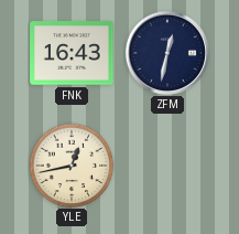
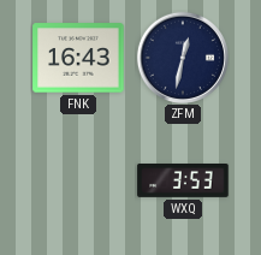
YLE: 12:43 -> none
WXQ: none -> 3:53
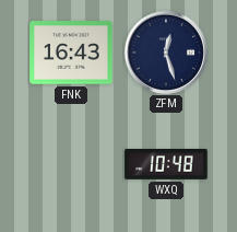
ZFM: 12:32 -> 12:27
WXQ: 3:53 -> 10:48
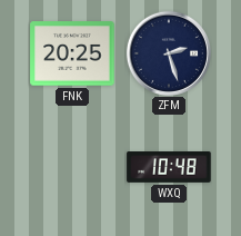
FNK: 16:43 -> 20:25
ZFM: 12:27 -> 2:27
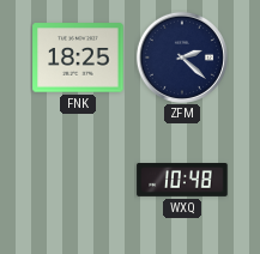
FNK: 20:25 -> 18:25
ZFM: 2:27 -> 2:22
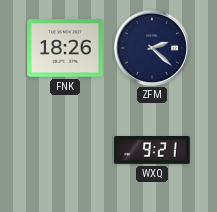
FNK: 18:25 -> 18:26
WXQ: 10:48 -> 9:21
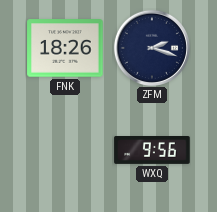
ZFM: 2:22 -> 2:18
WXQ: 9:21 -> 9:56
